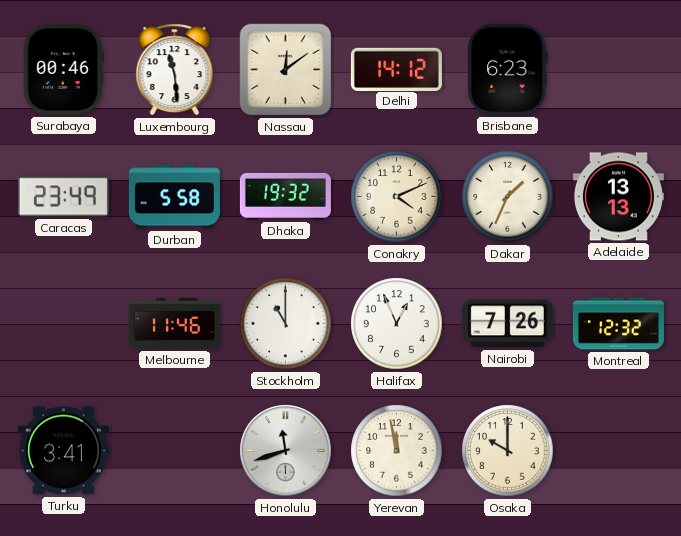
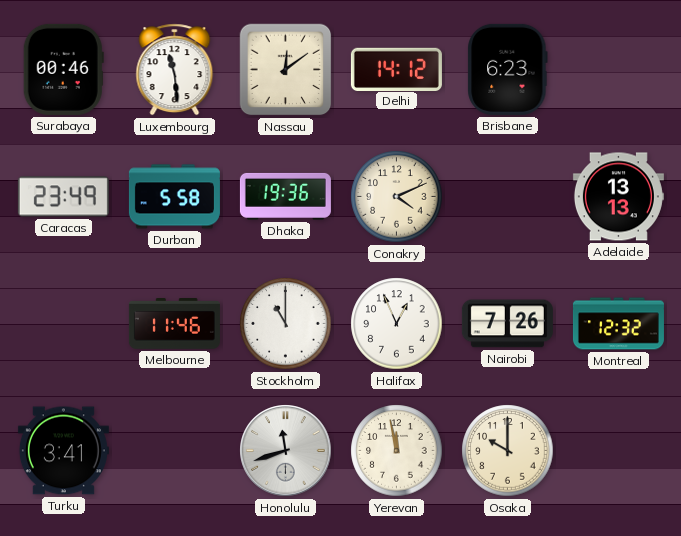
Dhaka: 19:32 -> 19:36
Dakar: 1:34 -> none
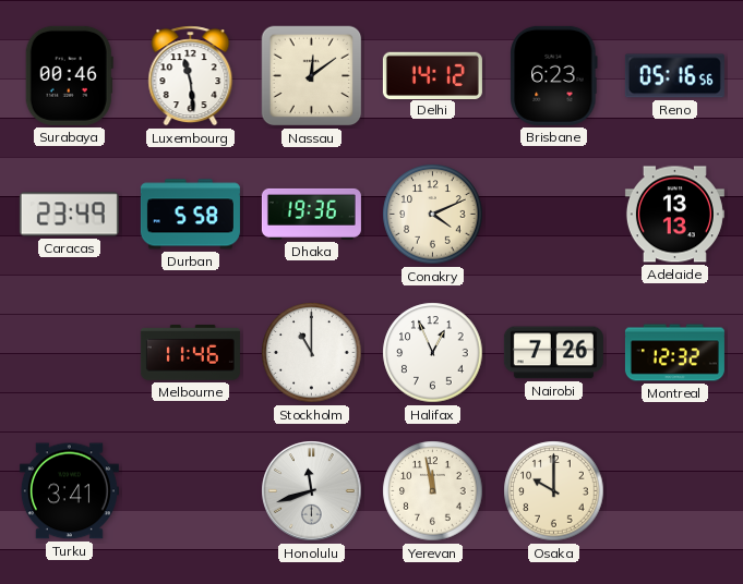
Reno: none -> 05:16
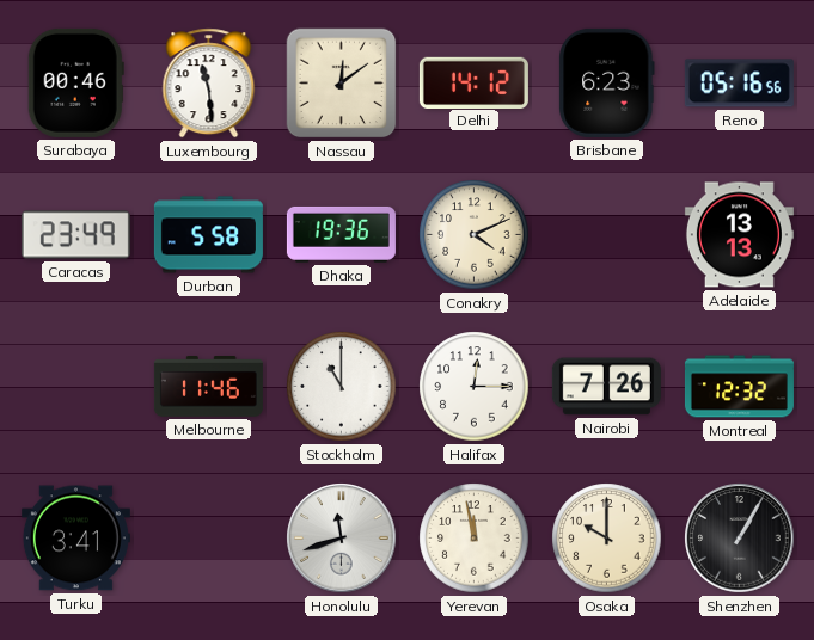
Halifax: 12:56 -> 12:15
Shenzhen: none -> 1:05
